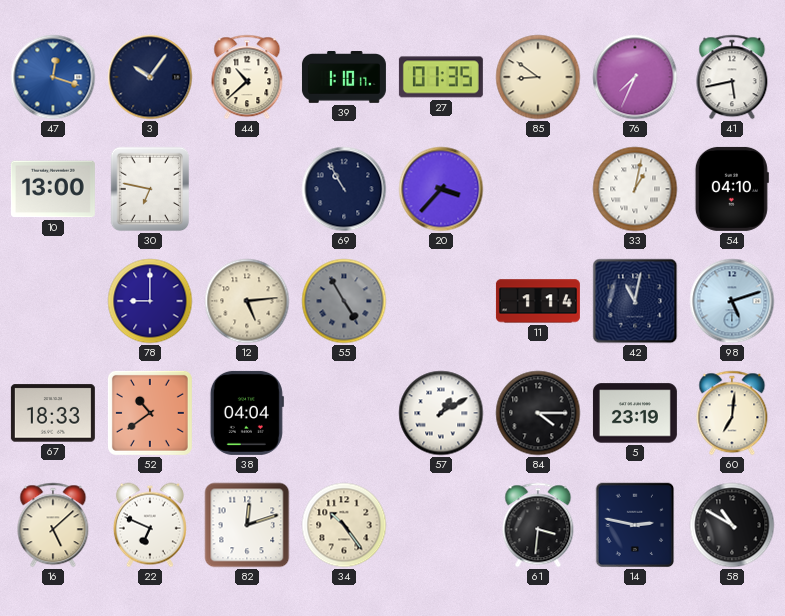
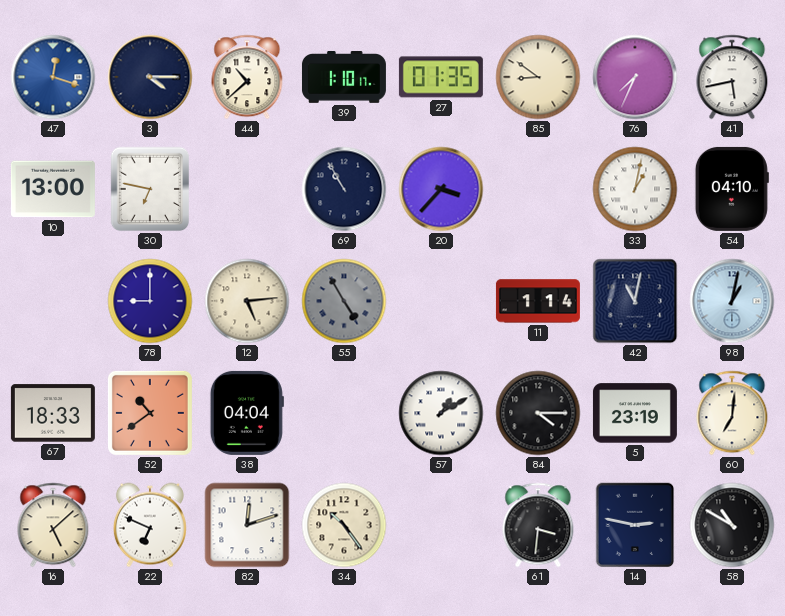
3: 10:06 -> 4:15
98: 5:12 -> 1:02
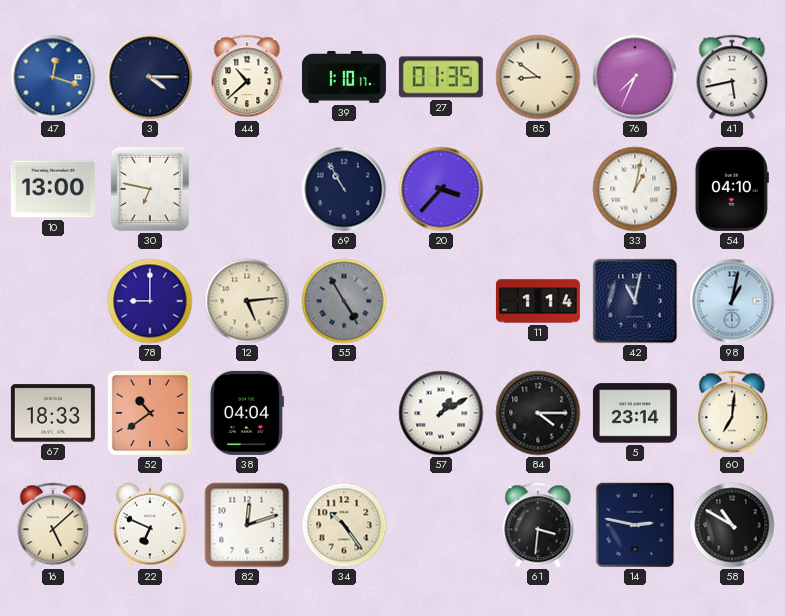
5: 23:19 -> 23:14
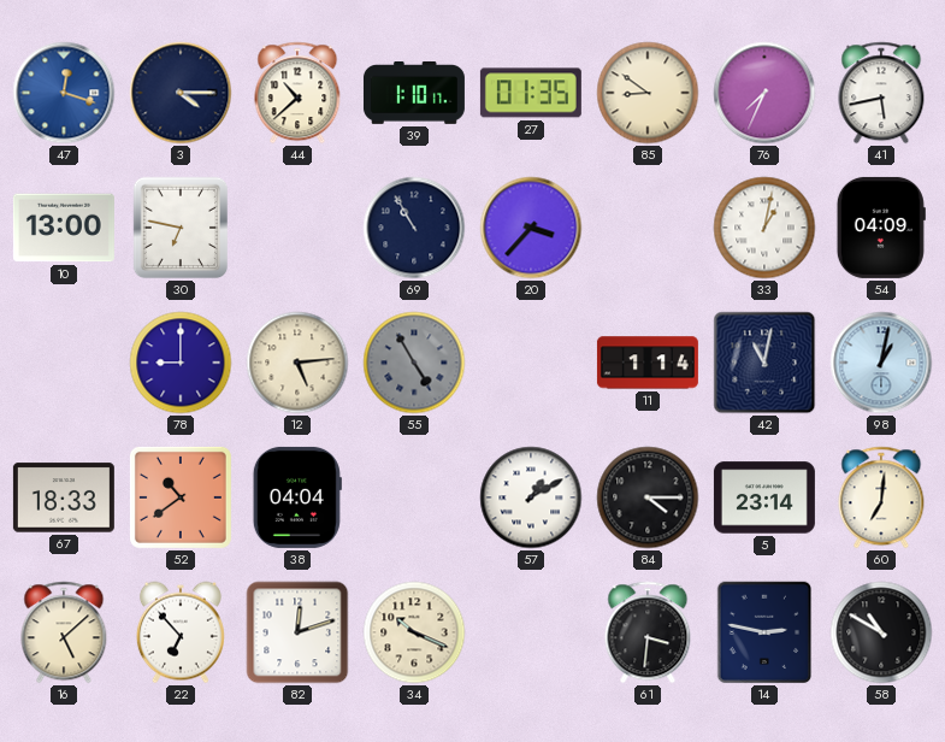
54: 04:10 -> 04:09
22: 6:49 -> 6:53
34: 10:24 -> 10:19
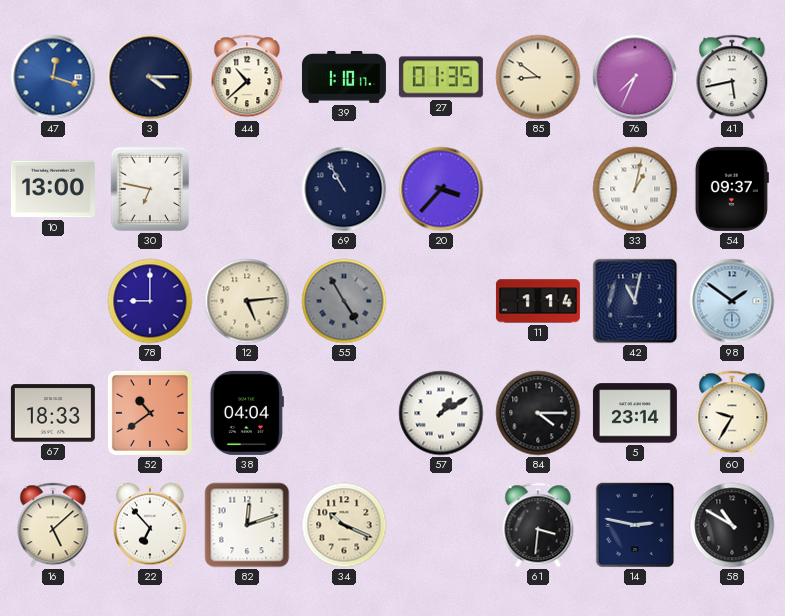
54: 04:09 -> 09:37
98: 1:02 -> 1:51
60: 7:01 -> 9:35
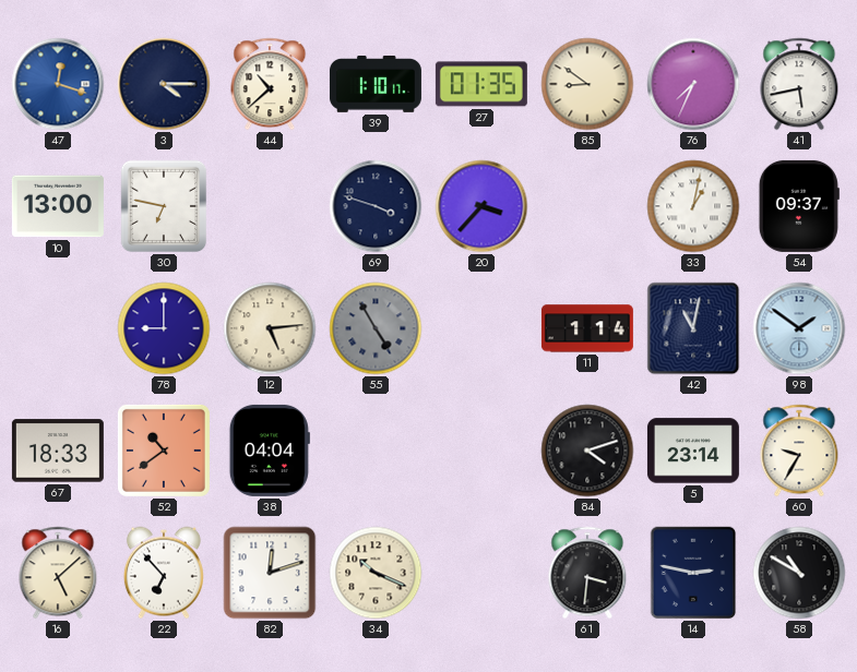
69: 10:55 -> 3:48
57: 1:10 -> none
84: 4:15 -> 4:12
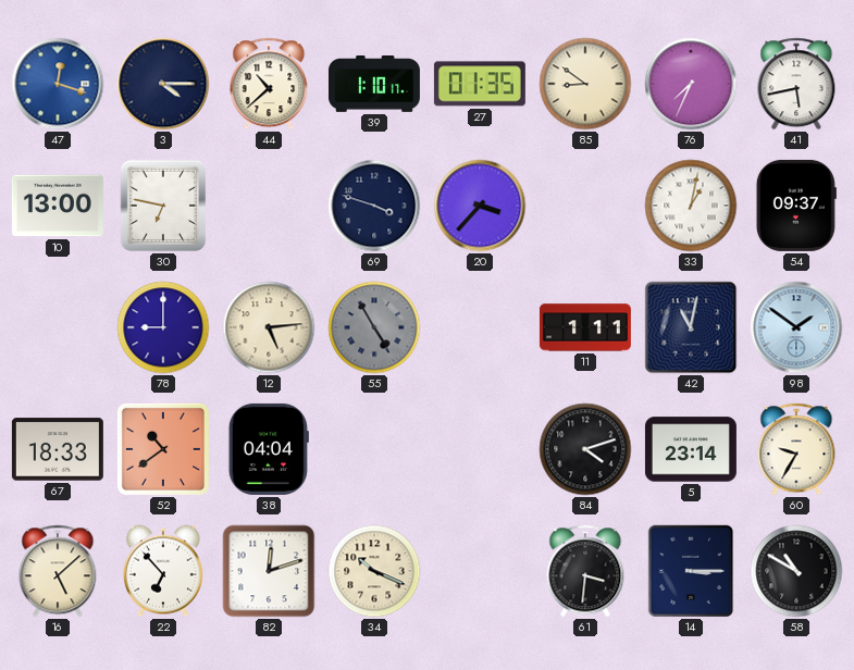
11: 1:14 -> 1:11
14: 2:47 -> 3:15
